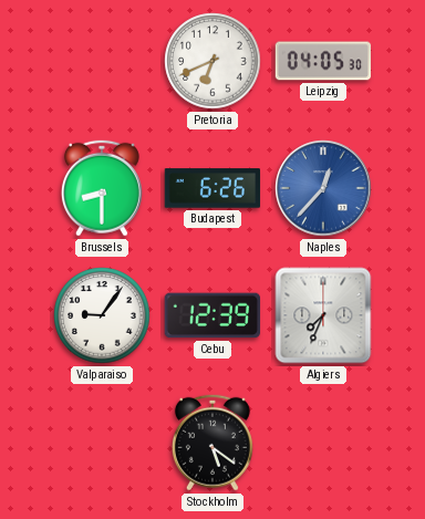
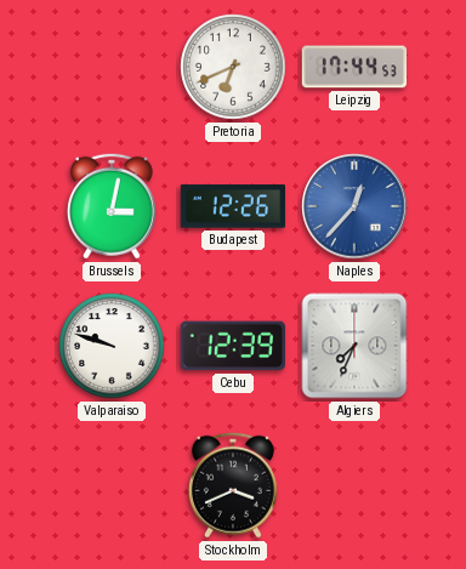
Leipzig: 04:05 -> 17:44
Brussels: 8:30 -> 3:02
Budapest: 6:26 -> 12:26
Valparaiso: 9:06 -> 9:48
Stockholm: 5:21 -> 3:41
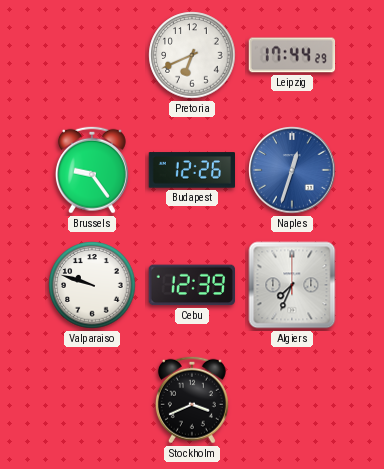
Leipzig: 17:44:53 -> 17:44:29
Brussels: 3:02 -> 9:24
Naples: 12:37 -> 12:33
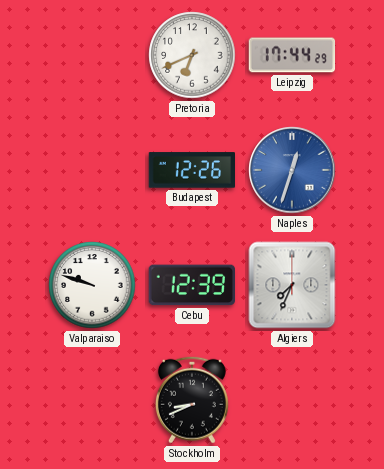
Brussels: 9:24 -> none
Stockholm: 3:41 -> 8:41
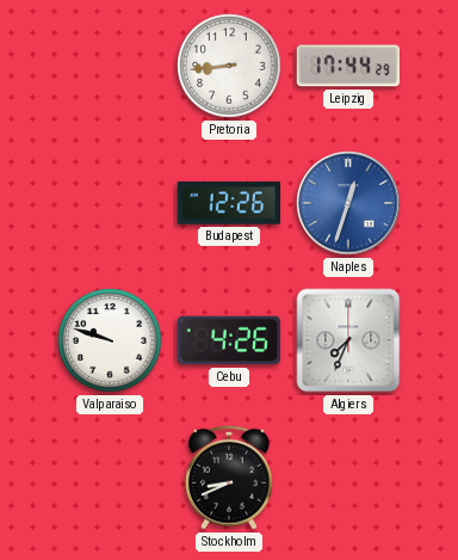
Pretoria: 6:41 -> 8:44
Cebu: 12:39 -> 4:26
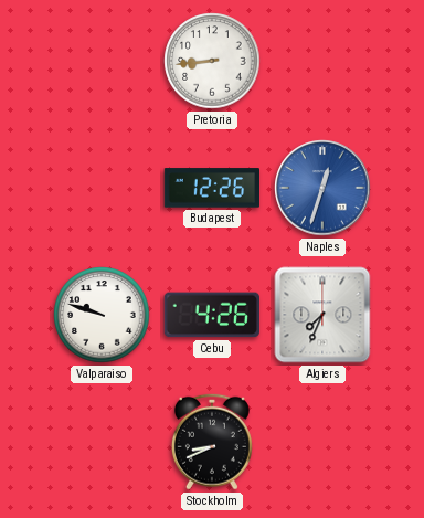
Leipzig: 17:44 -> none
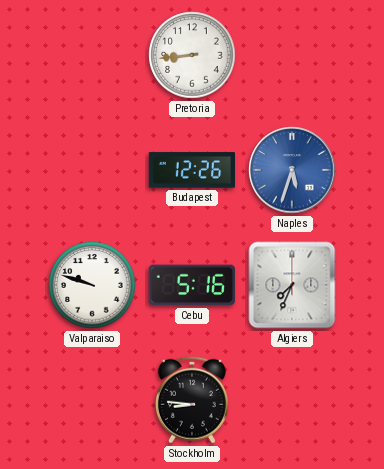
Naples: 12:33 -> 5:33
Cebu: 4:26 -> 5:16
Stockholm: 8:41 -> 8:46
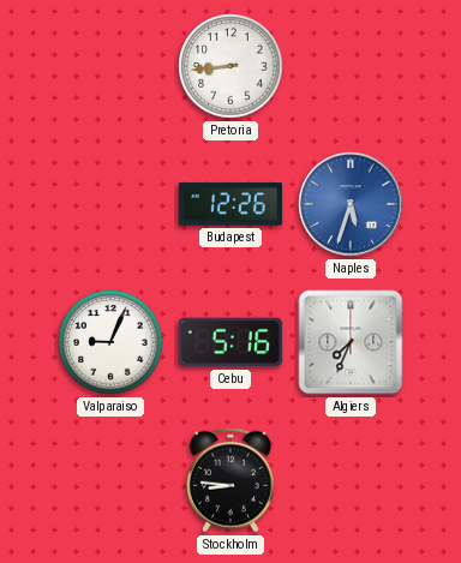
Valparaiso: 9:48 -> 9:04
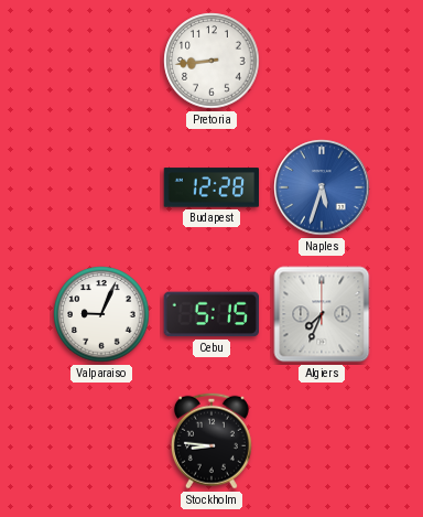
Budapest: 12:26 -> 12:28
Cebu: 5:16 -> 5:15
